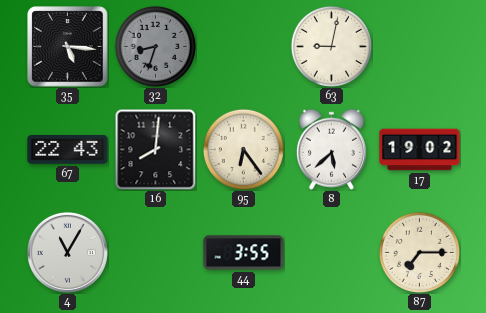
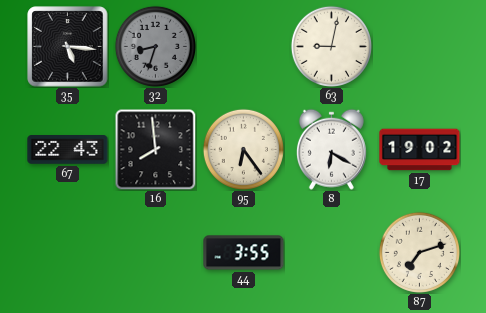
16: 8:01 -> 7:59
8: 5:38 -> 6:20
4: 11:05 -> none
87: 7:15 -> 7:12
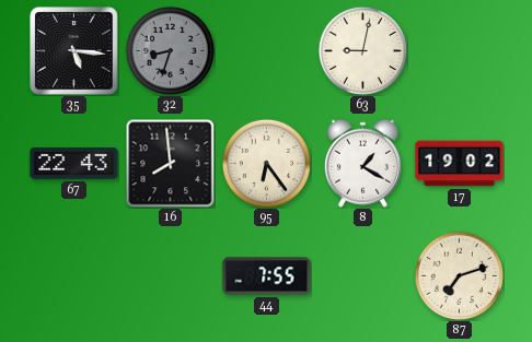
8: 6:20 -> 1:20
44: 3:55 -> 7:55
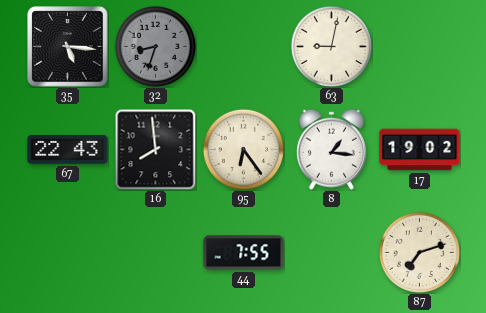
8: 1:20 -> 1:16
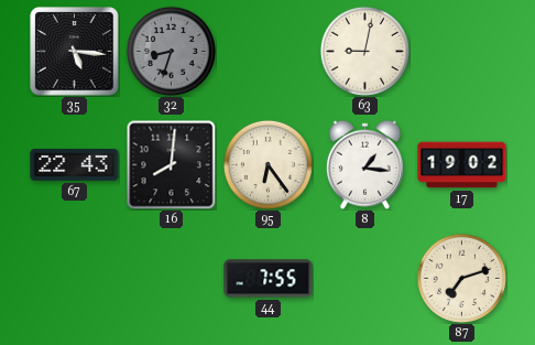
16: 7:59 -> 8:01
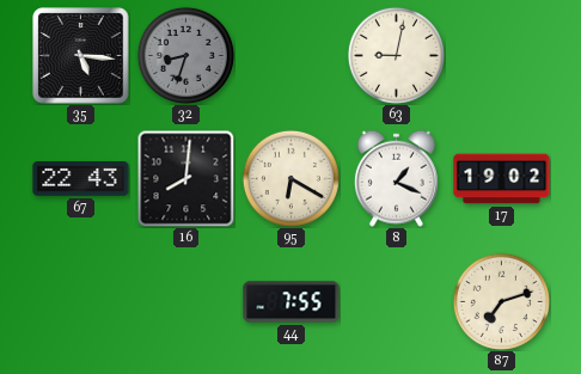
95: 6:24 -> 6:20
8: 1:16 -> 1:19
